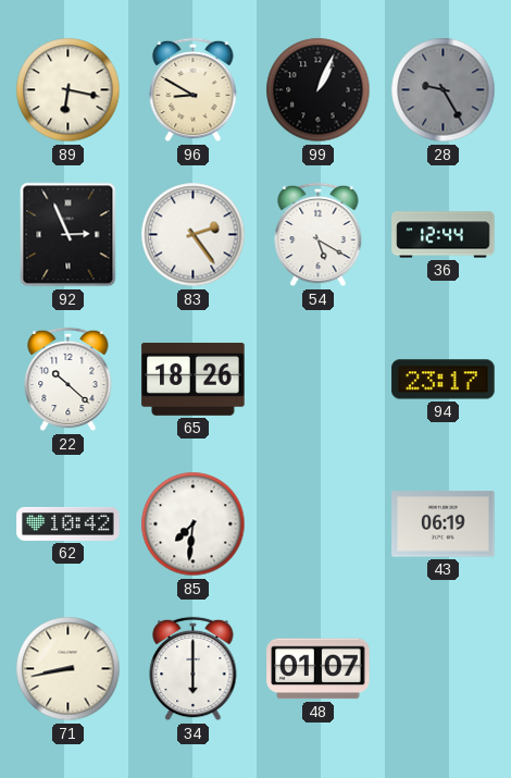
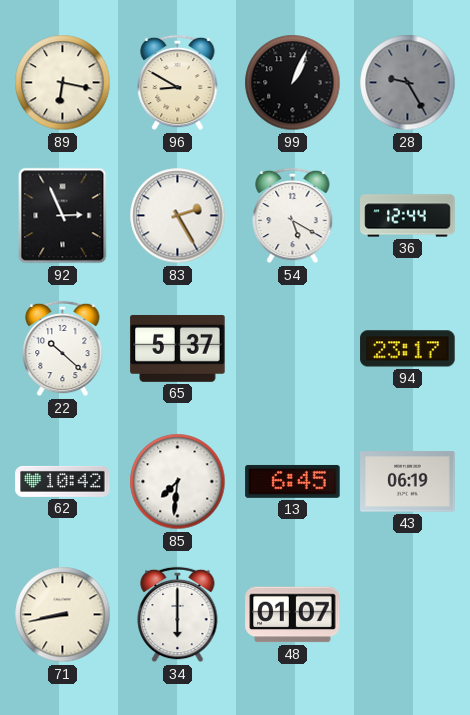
83: 2:24 -> 2:25
65: 18:26 -> 5:37
13: none -> 6:45
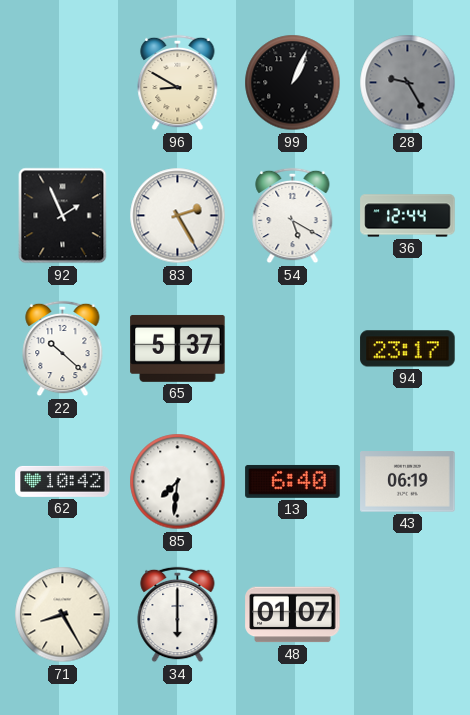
89: 6:17 -> none
92: 2:56 -> 1:56
13: 6:45 -> 6:40
71: 8:43 -> 8:25
